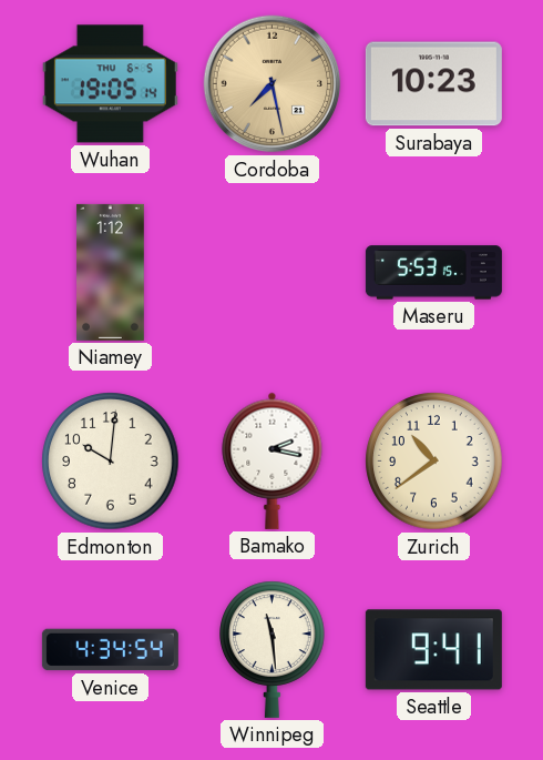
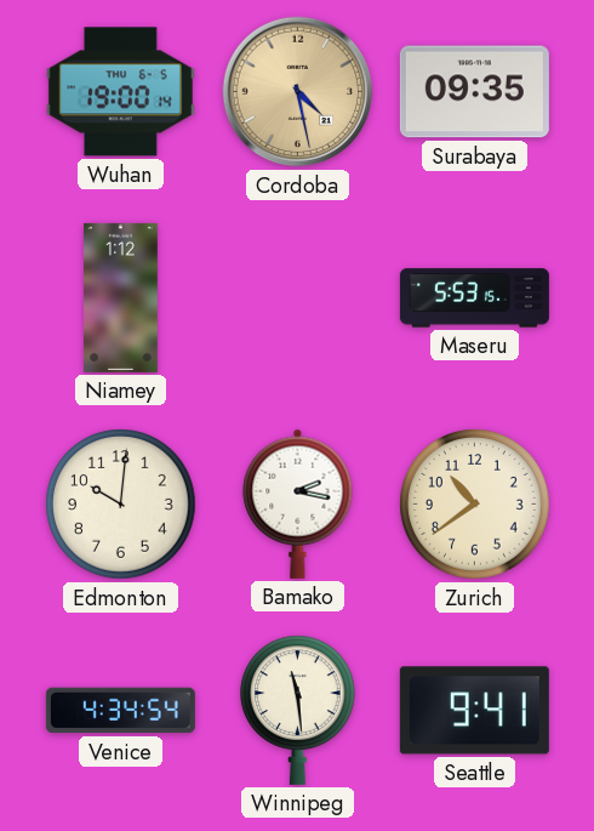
Wuhan: 19:05 -> 19:00
Cordoba: 7:28 -> 4:28
Surabaya: 10:23 -> 09:35
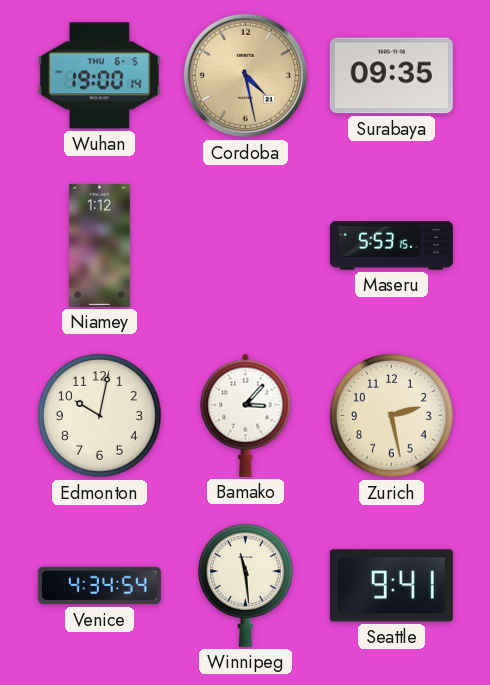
Edmonton: 10:01 -> 10:02
Bamako: 2:17 -> 3:07
Zurich: 10:39 -> 2:28
